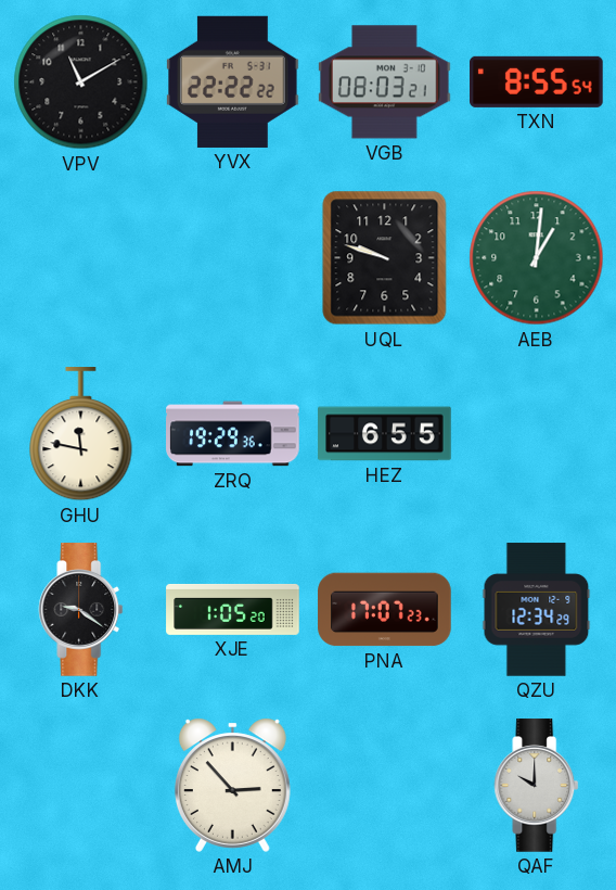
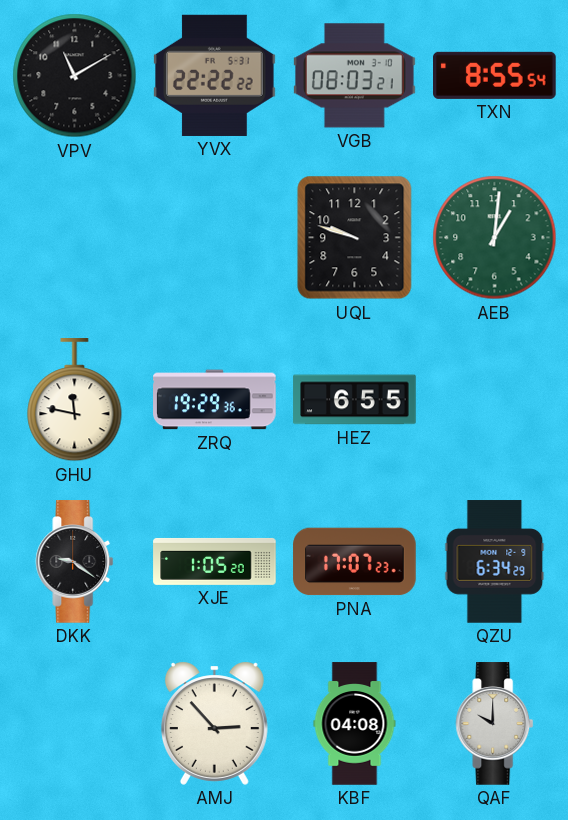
QZU: 12:34 -> 6:34
KBF: none -> 04:08
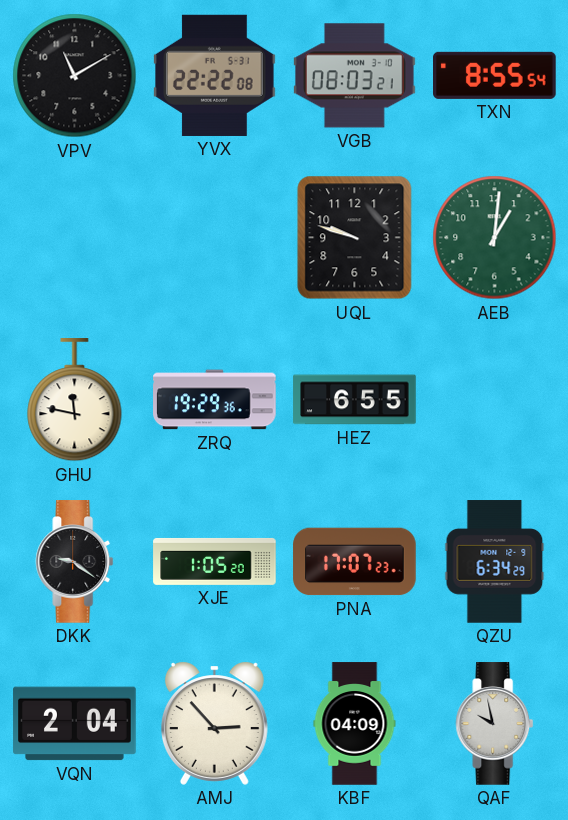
YVX: 22:22:22 -> 22:22:08
VQN: none -> 2:04
KBF: 04:08 -> 04:09
QAF: 10:00 -> 9:58
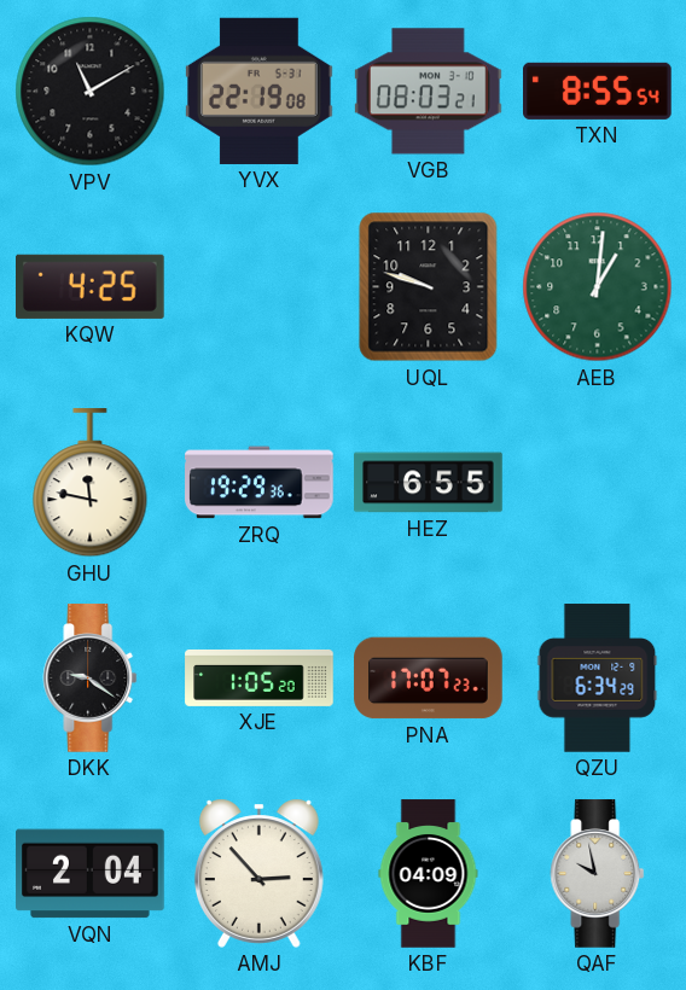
YVX: 22:22 -> 22:19
KQW: none -> 4:25
